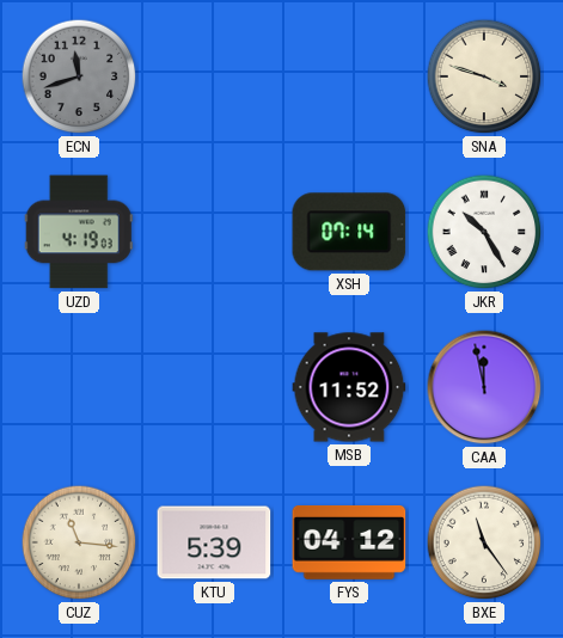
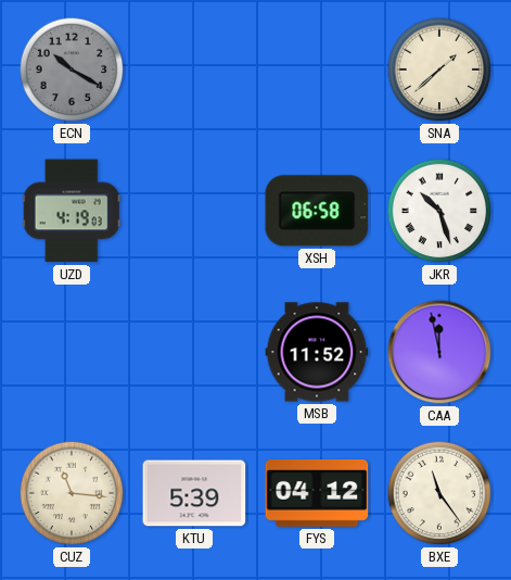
ECN: 11:42 -> 10:20
SNA: 3:48 -> 1:38
XSH: 07:14 -> 06:58
JKR: 10:25 -> 10:27
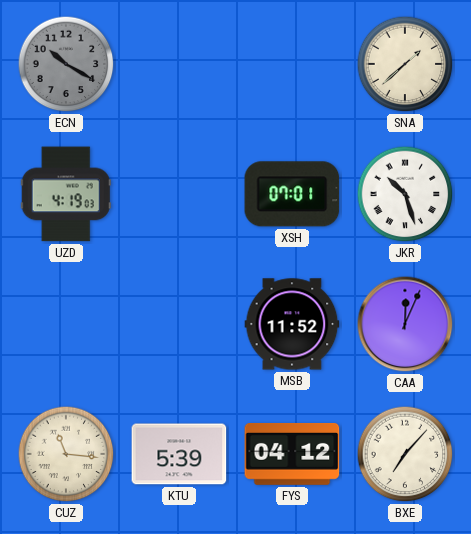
XSH: 06:58 -> 07:01
CAA: 11:58 -> 12:04
BXE: 11:24 -> 7:07
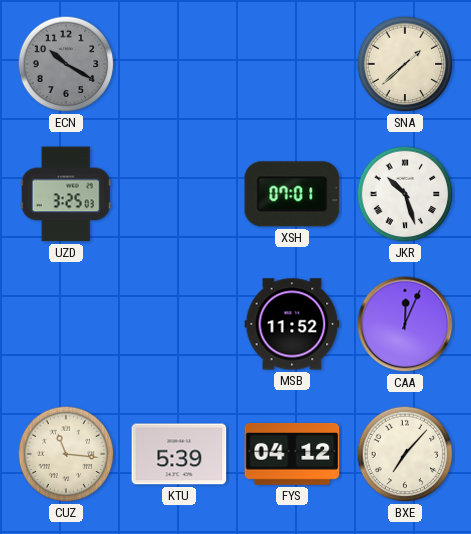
UZD: 4:19 -> 3:25
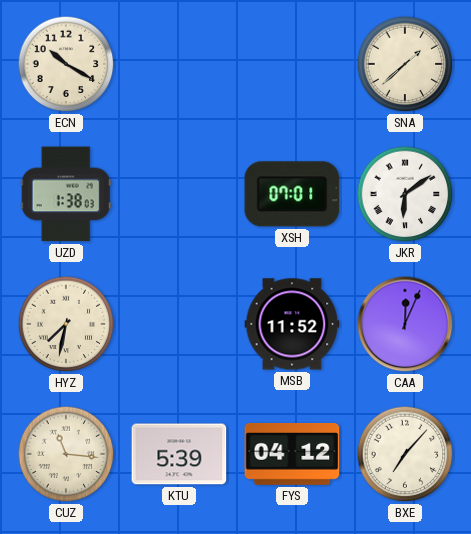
ECN dial: grey -> cream
UZD: 3:25 -> 1:38
JKR: 10:27 -> 6:09
HYZ: none -> 7:32
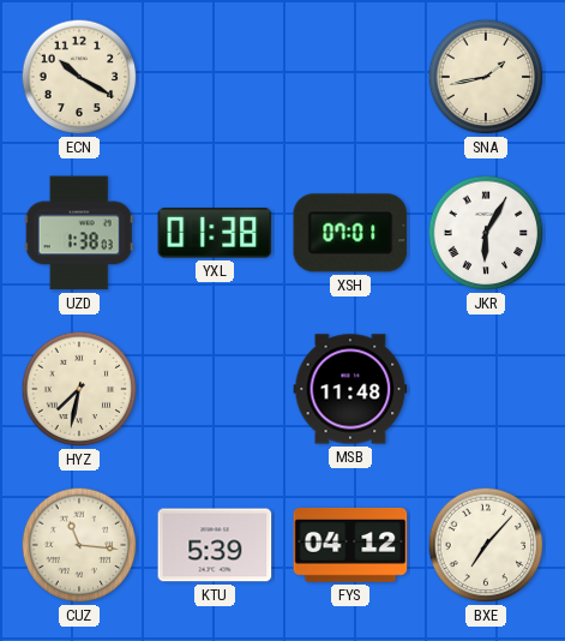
SNA: 1:38 -> 1:43
YXL: none -> 01:38
JKR: 6:09 -> 6:05
MSB: 11:52 -> 11:48
CAA: 12:04 -> none
